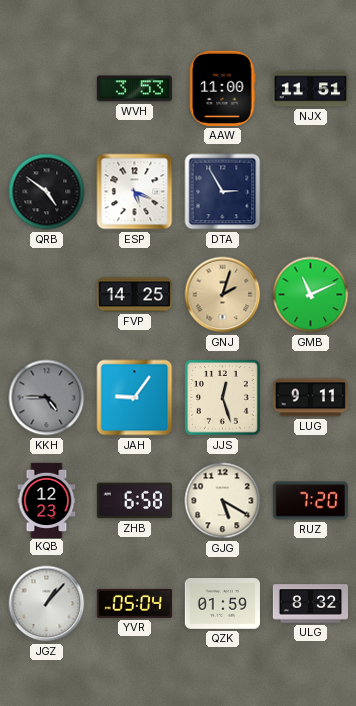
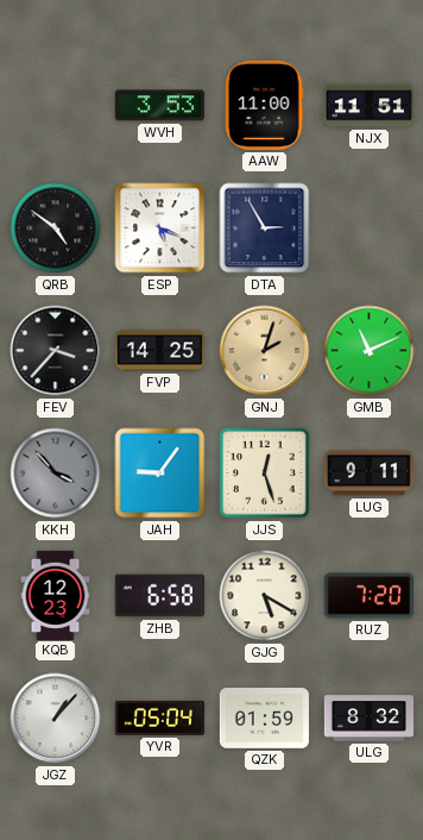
FEV: none -> 3:37
KKH: 4:45 -> 3:53
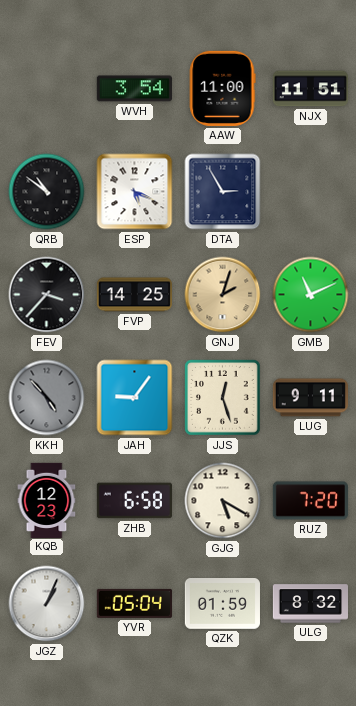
WVH: 3:53 -> 3:54
QRB: 4:51 -> 10:51
KKH: 3:53 -> 4:53
JGZ: 1:07 -> 1:04
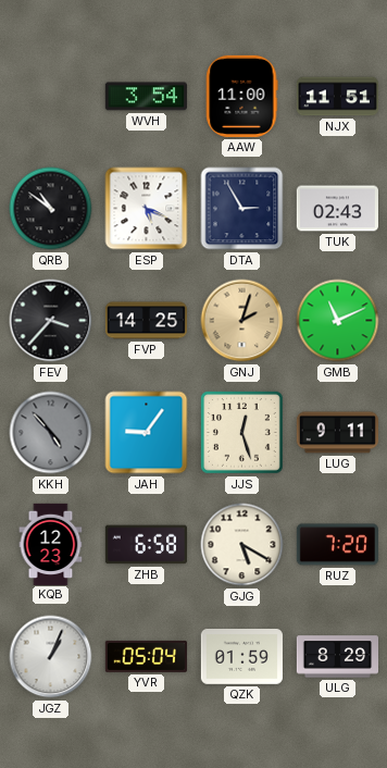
TUK: none -> 02:43
ULG: 8:32 -> 8:29
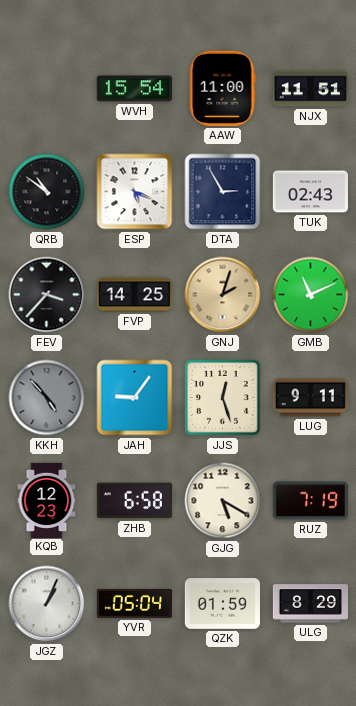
WVH: 3:54 -> 15:54
RUZ: 7:20 -> 7:19
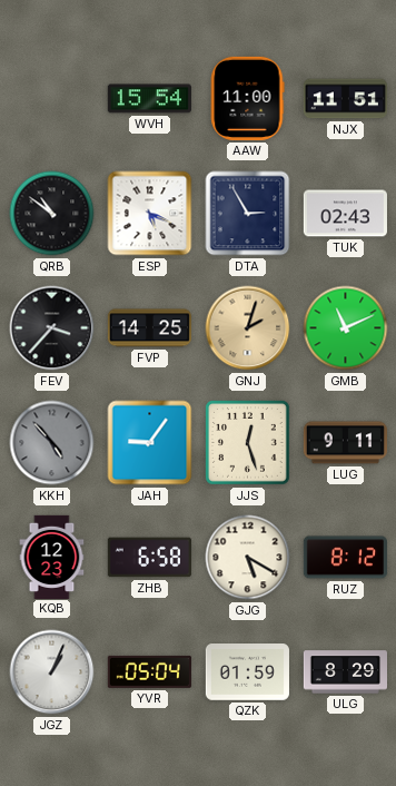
RUZ: 7:19 -> 8:12
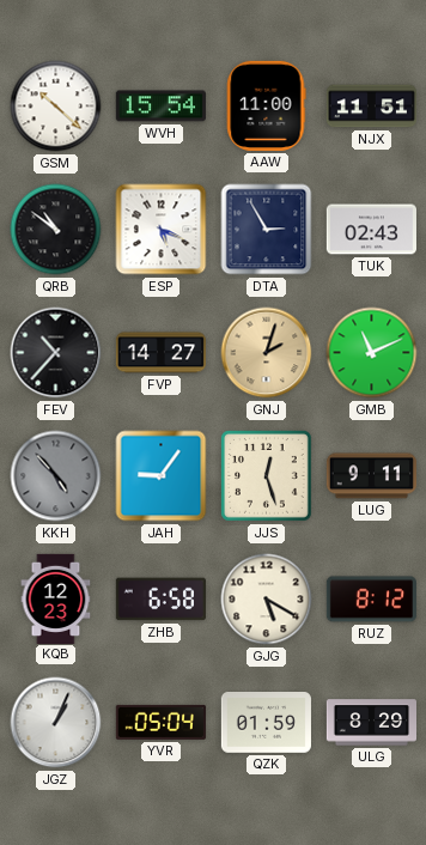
GSM: none -> 10:22
FEV: 3:37 -> 10:37
FVP: 14:25 -> 14:27
